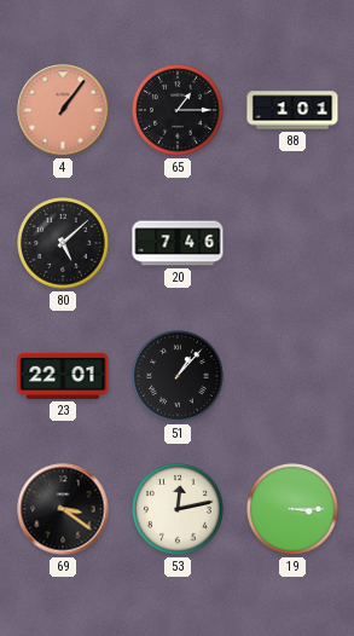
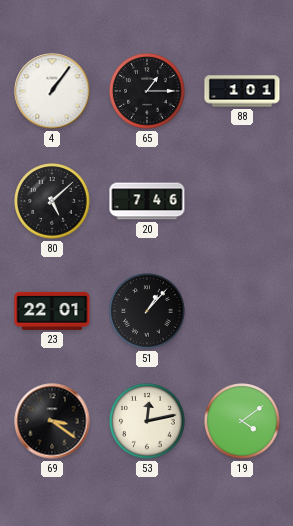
4 dial: salmon -> white
19: 3:15 -> 4:09
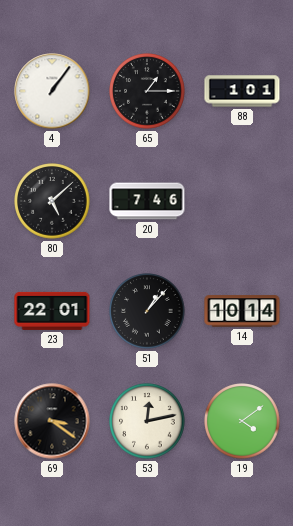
14: none -> 10:14
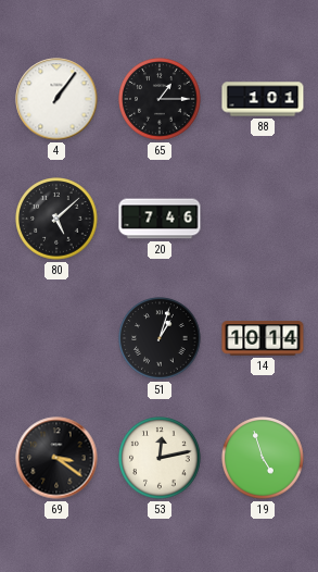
23: 22:01 -> none
51: 1:07 -> 1:03
19: 4:09 -> 4:57
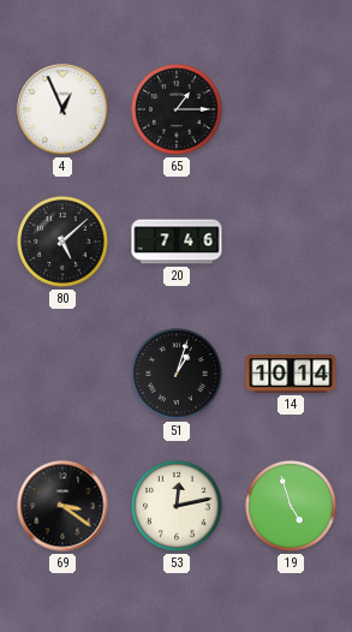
4: 1:06 -> 12:56
88: 1:01 -> none
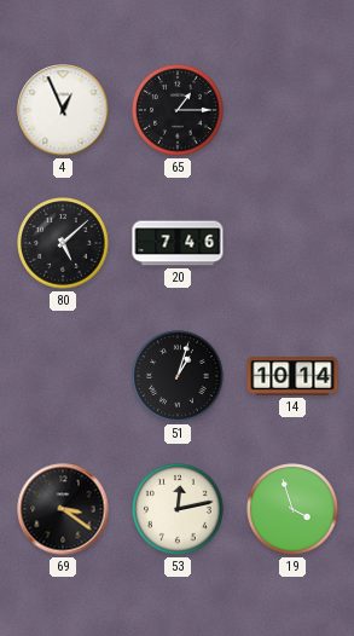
19: 4:57 -> 3:57
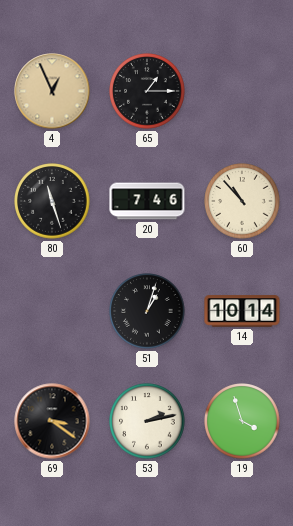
4 dial: white -> champagne
80: 5:08 -> 11:27
60: none -> 10:53
53: 12:13 -> 2:13
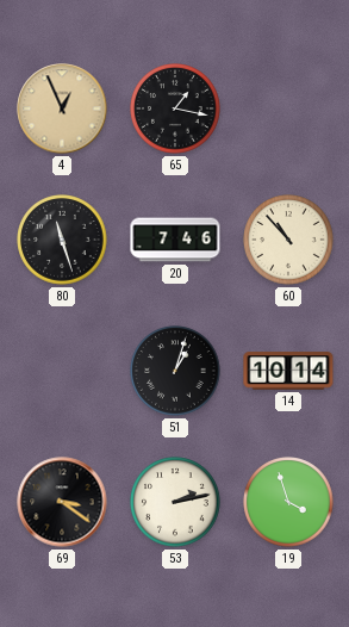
65: 1:15 -> 1:17
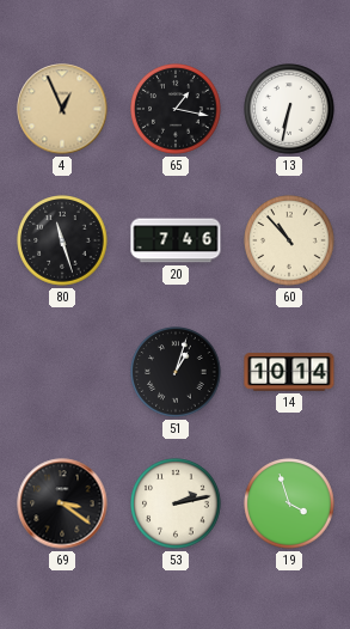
13: none -> 6:32
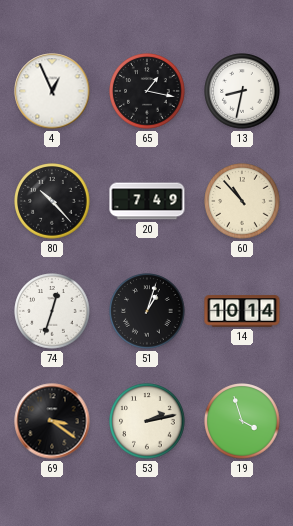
4 dial: champagne -> white
13: 6:32 -> 8:32
80: 11:27 -> 10:23
20: 7:46 -> 7:49
74: none -> 12:33
